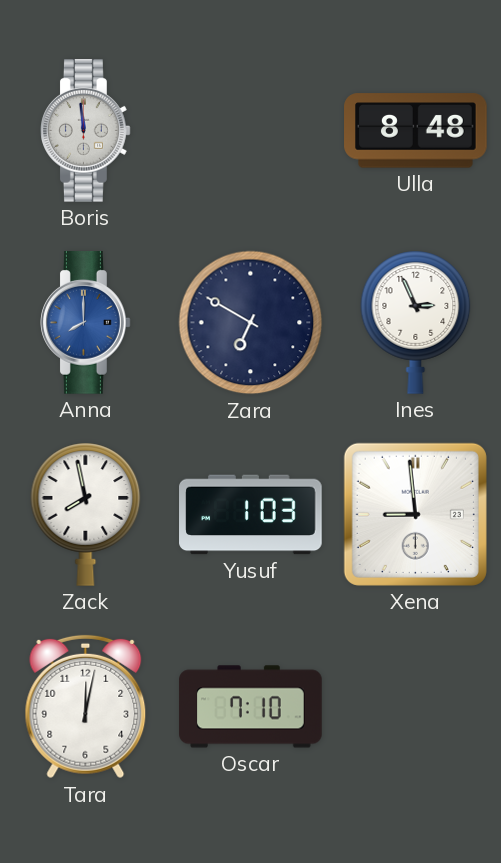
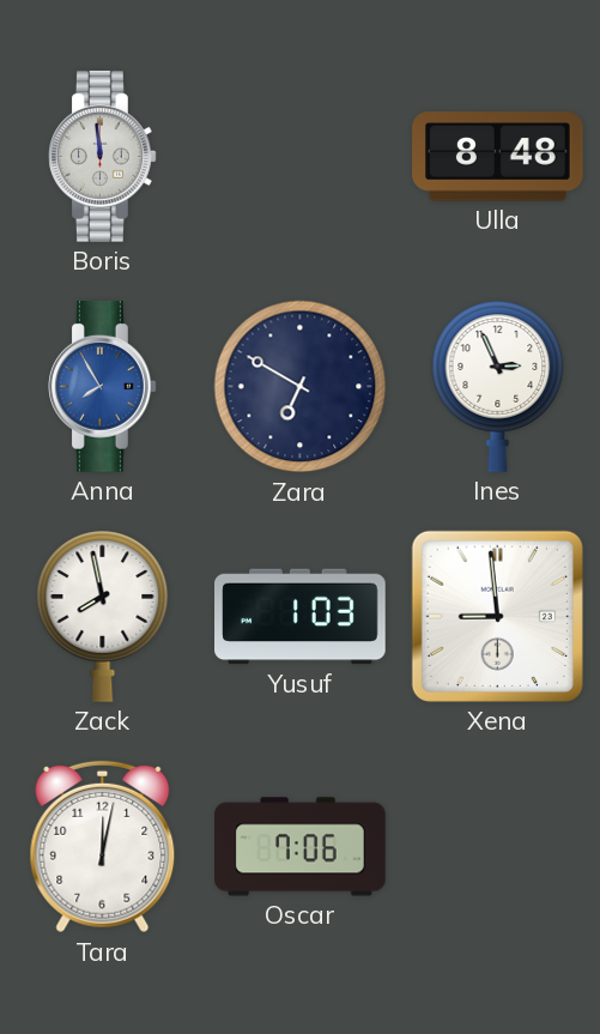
Anna: 8:00 -> 7:55
Oscar: 7:10 -> 7:06
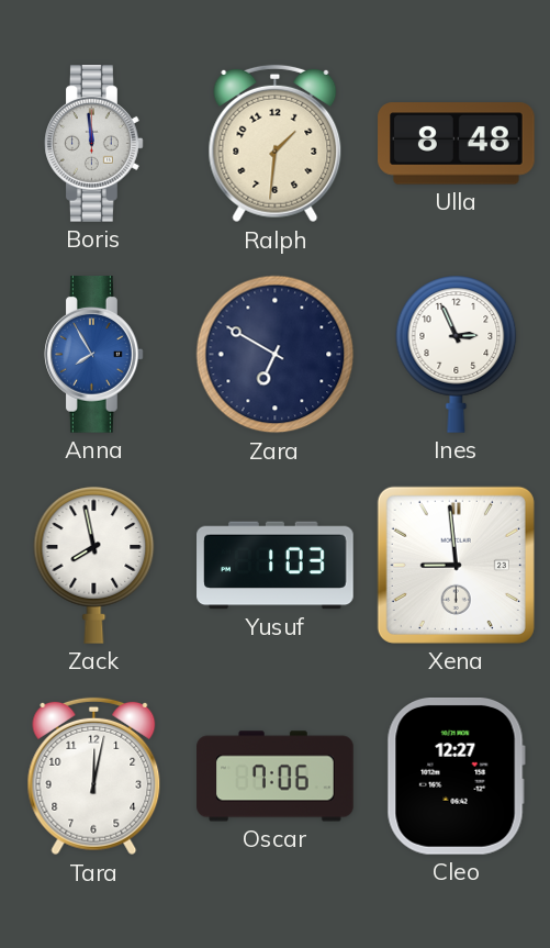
Ralph: none -> 1:31
Cleo: none -> 12:27
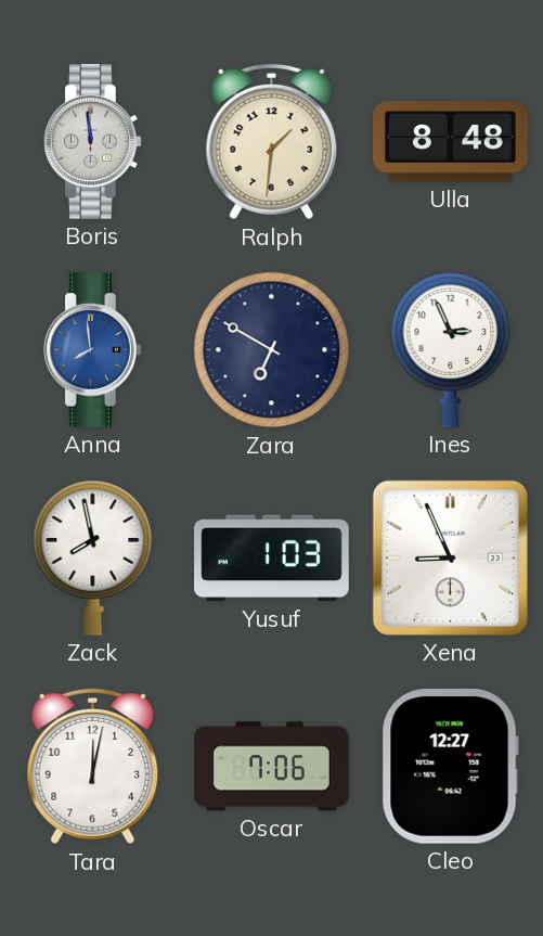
Anna: 7:55 -> 7:59
Xena: 8:59 -> 8:56
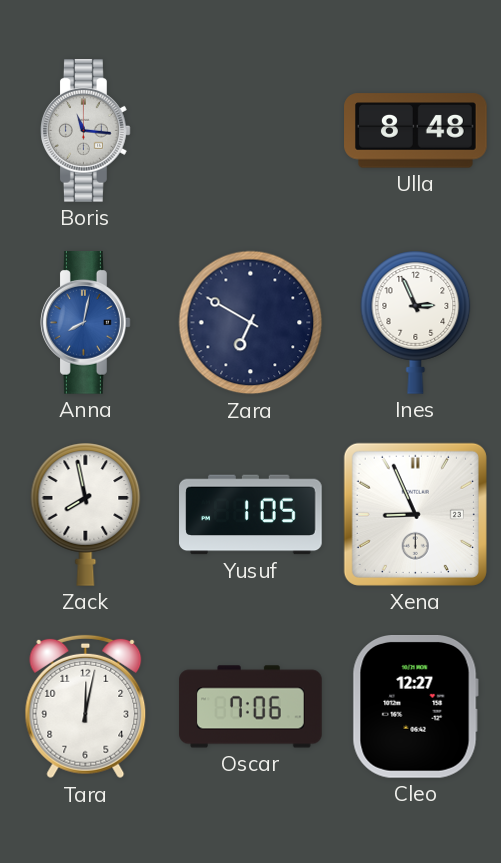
Boris: 11:59 -> 11:16
Ralph: 1:31 -> none
Anna: 7:59 -> 8:02
Yusuf: 1:03 -> 1:05
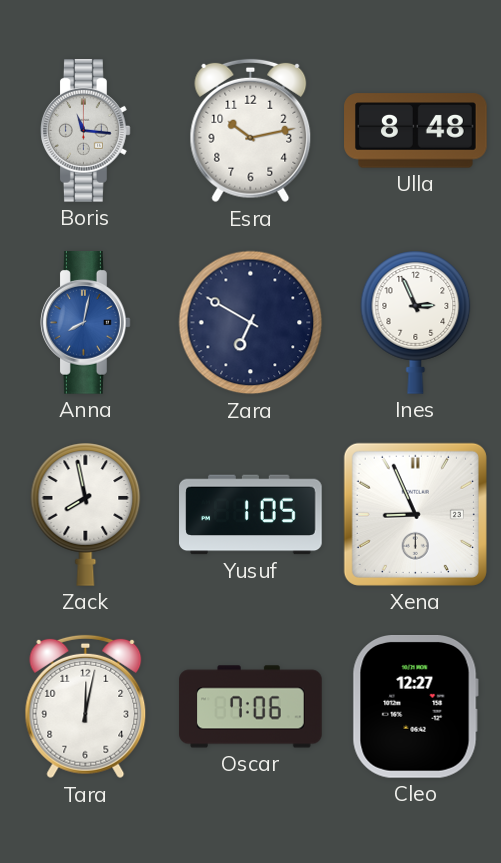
Esra: none -> 10:13
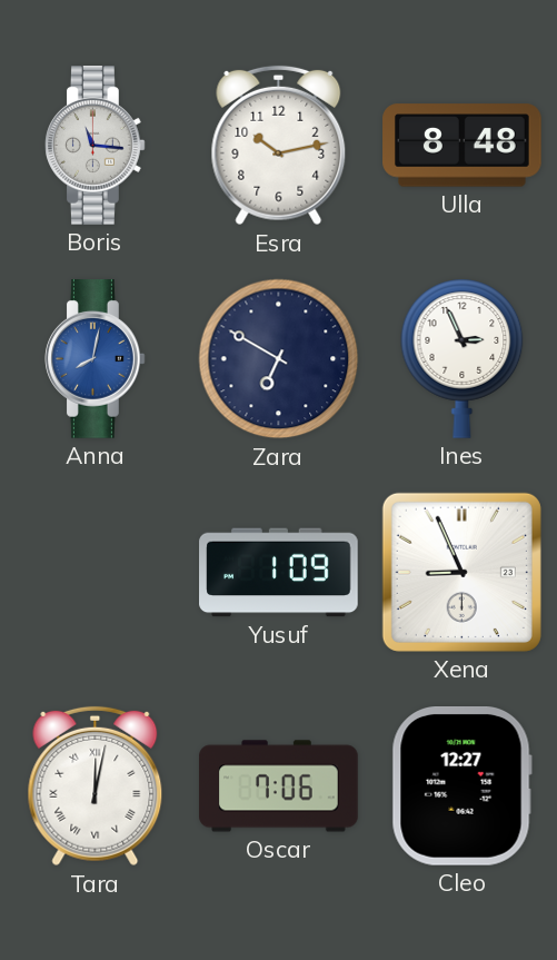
Zack: 7:58 -> none
Yusuf: 1:05 -> 1:09
Tara numerals: Arabic -> Roman
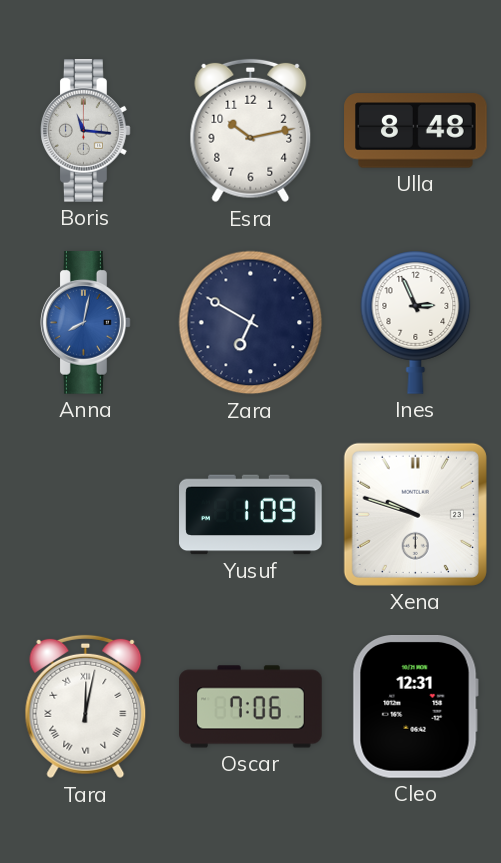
Xena: 8:56 -> 9:48
Cleo: 12:27 -> 12:31
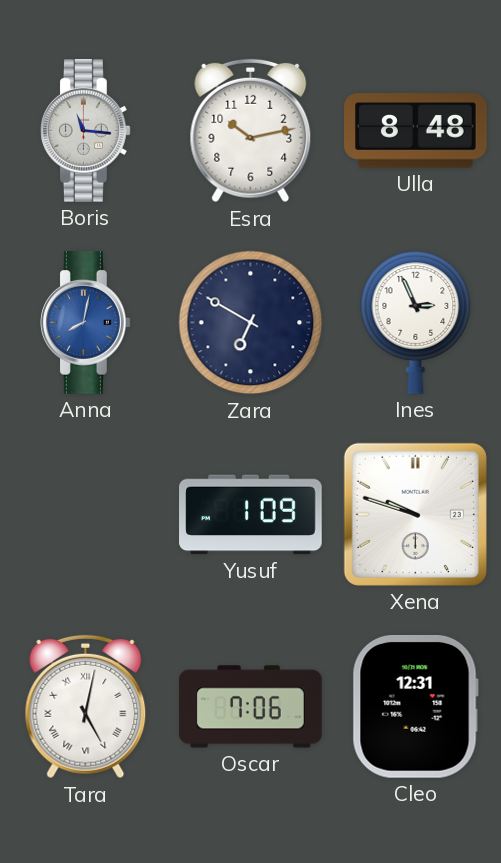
Tara: 12:02 -> 5:02
